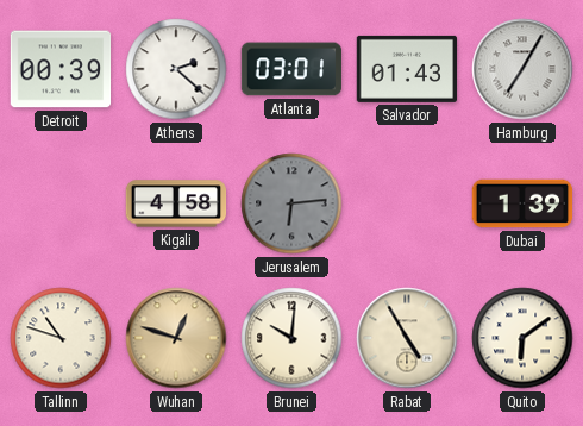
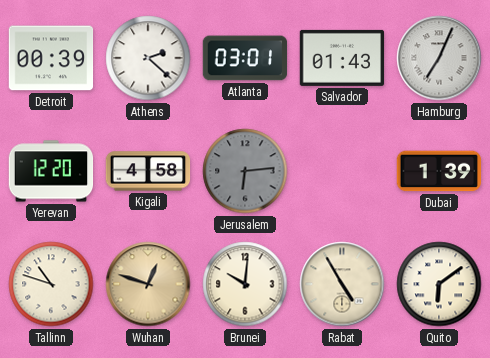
Hamburg: 7:05 -> 7:04
Yerevan: none -> 12:20
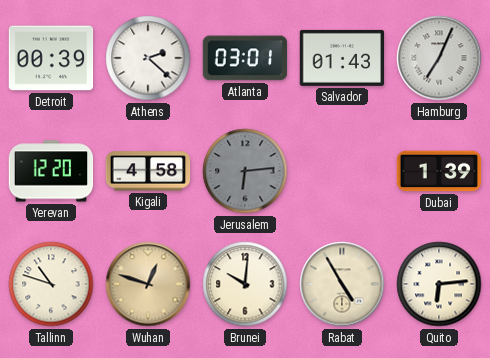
Quito: 6:09 -> 6:14
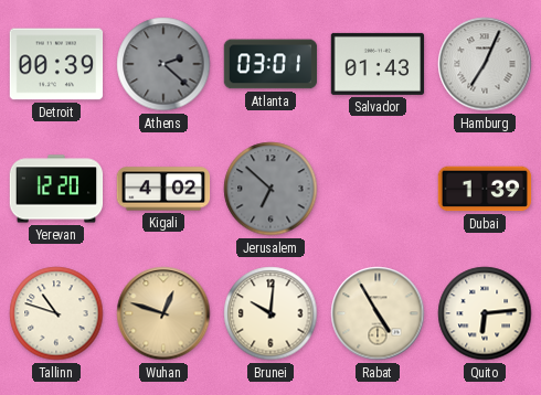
Athens dial: white -> grey
Kigali: 4:58 -> 4:02
Jerusalem: 6:14 -> 6:52
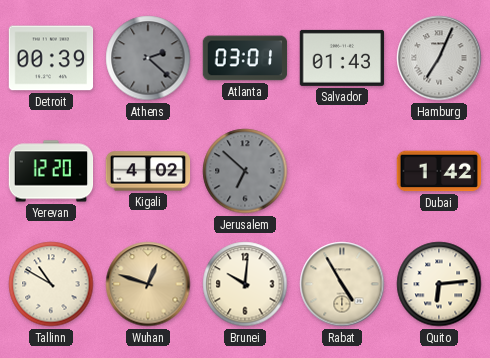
Dubai: 1:39 -> 1:42
Tallinn: 10:48 -> 10:50
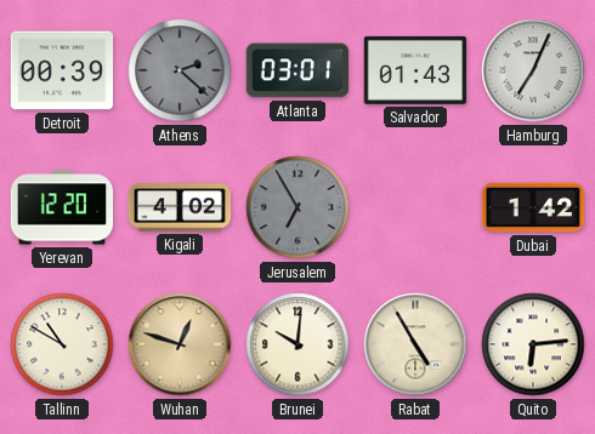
Jerusalem: 6:52 -> 6:55
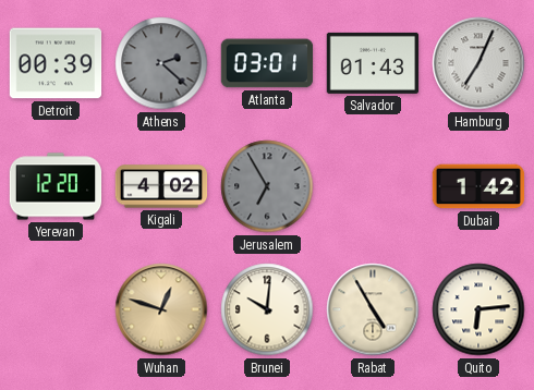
Tallinn: 10:50 -> none
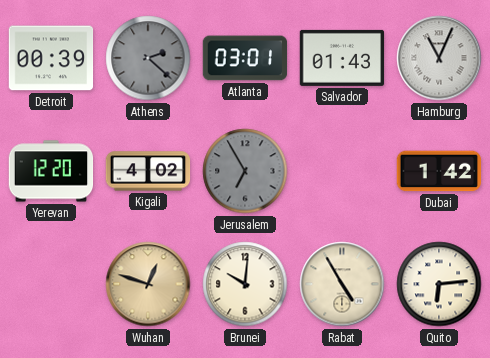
Hamburg: 7:04 -> 11:04
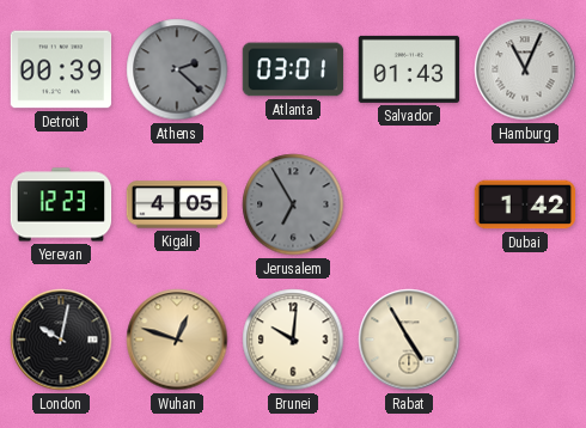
Yerevan: 12:20 -> 12:23
Kigali: 4:02 -> 4:05
London: none -> 10:02
Quito: 6:14 -> none
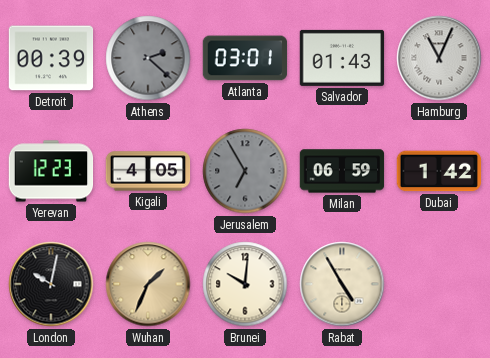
Milan: none -> 06:59
Wuhan: 12:48 -> 1:34
